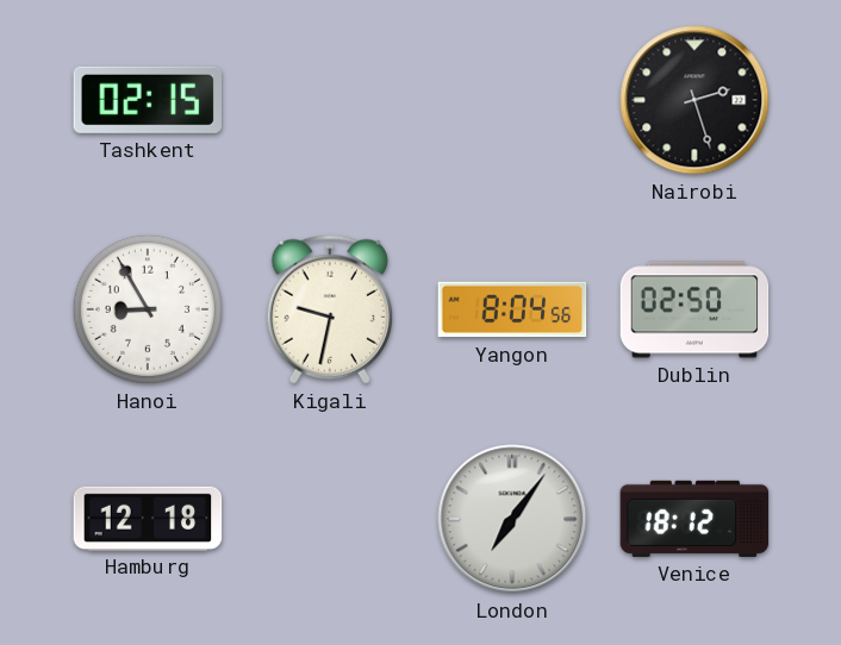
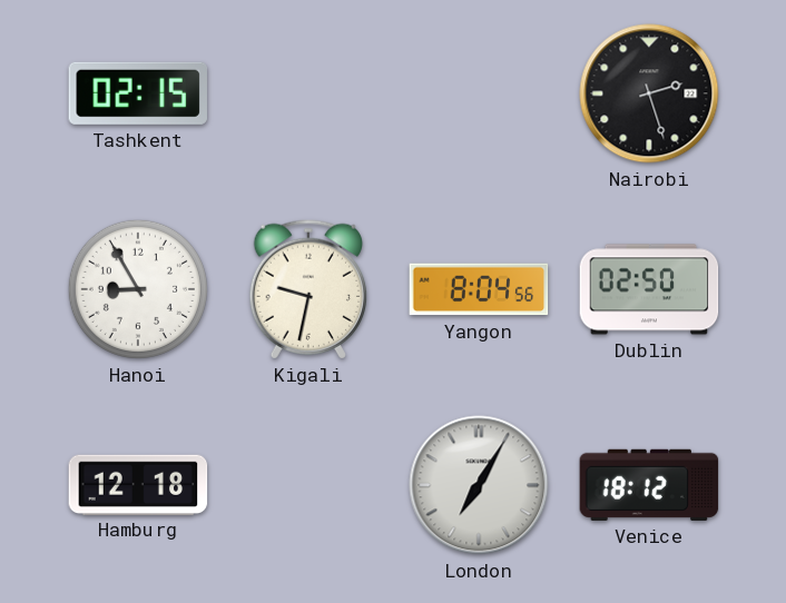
London: 7:06 -> 7:05
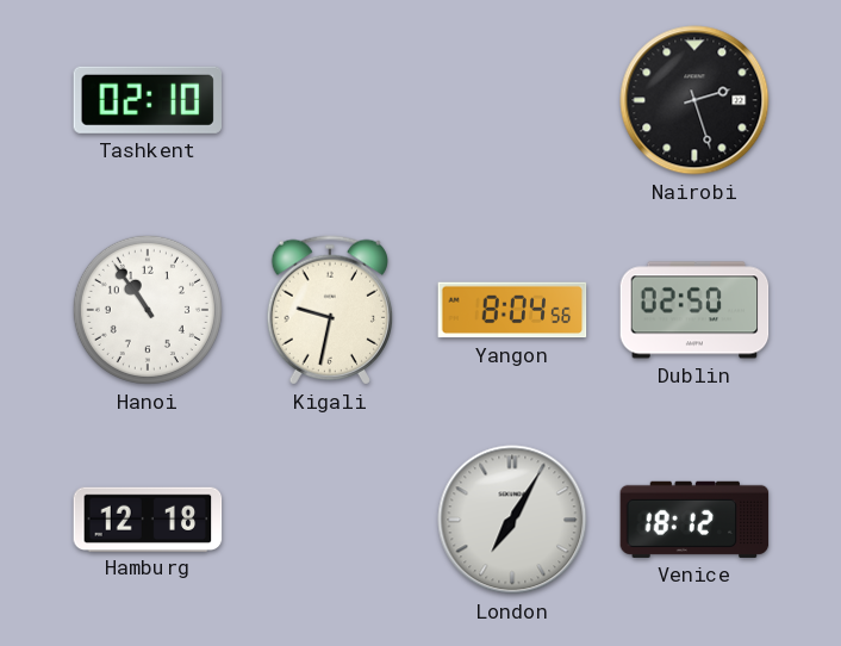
Tashkent: 02:15 -> 02:10
Hanoi: 8:55 -> 10:54
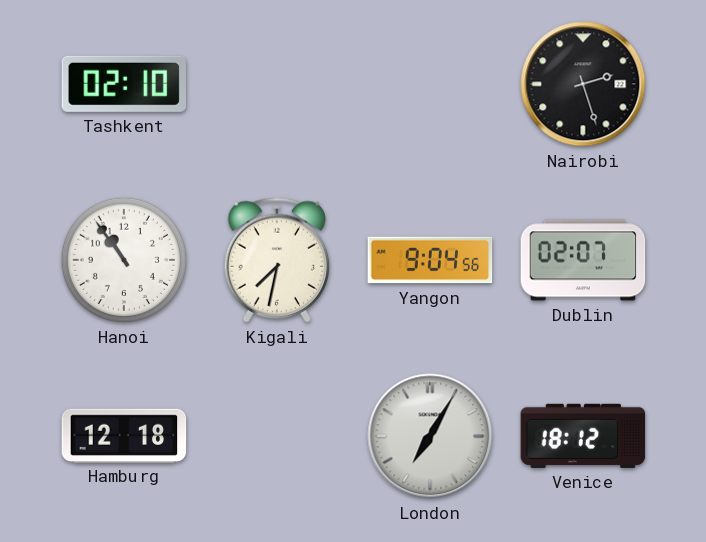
Kigali: 9:32 -> 7:32
Yangon: 8:04 -> 9:04
Dublin: 02:50 -> 02:07
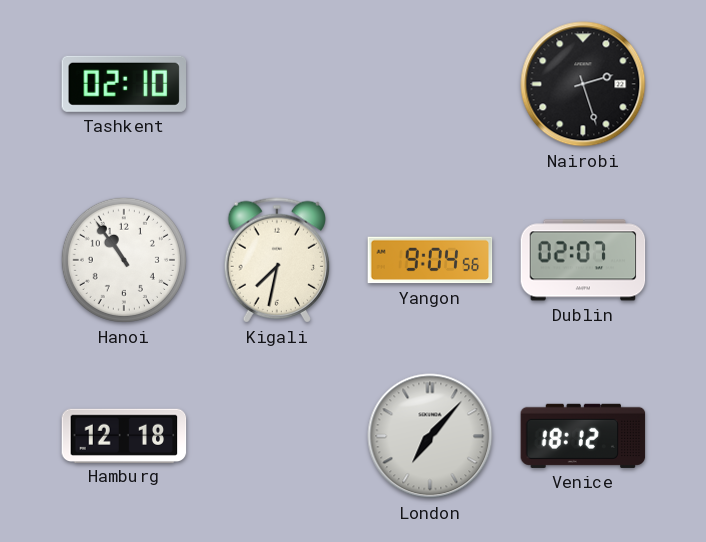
London: 7:05 -> 7:07
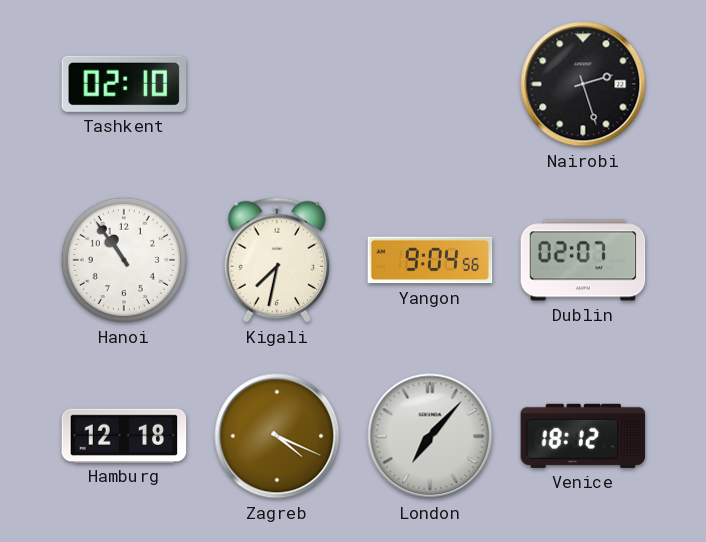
Zagreb: none -> 4:19
